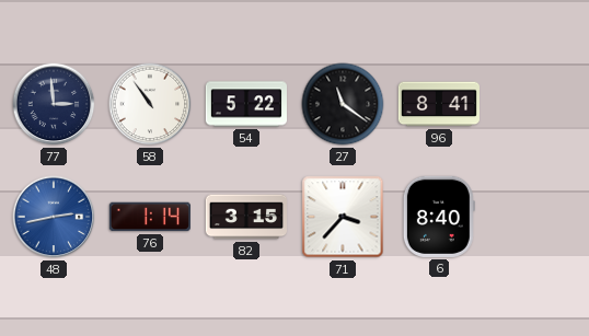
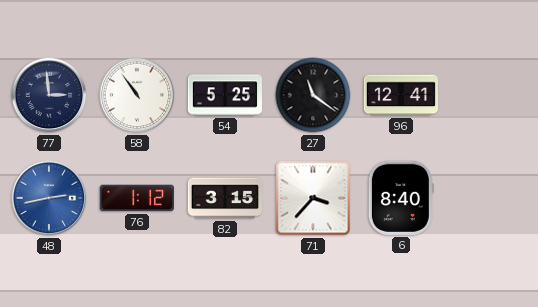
54: 5:22 -> 5:25
96: 8:41 -> 12:41
76: 1:14 -> 1:12
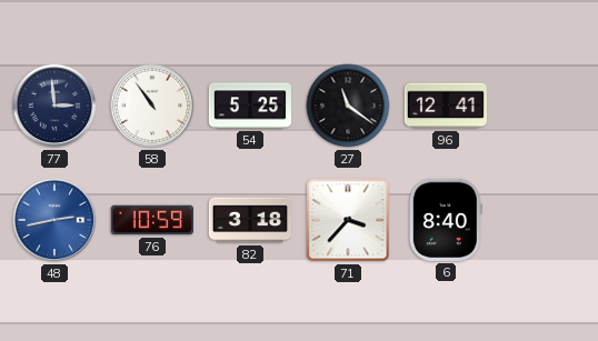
76: 1:12 -> 10:59
82: 3:15 -> 3:18
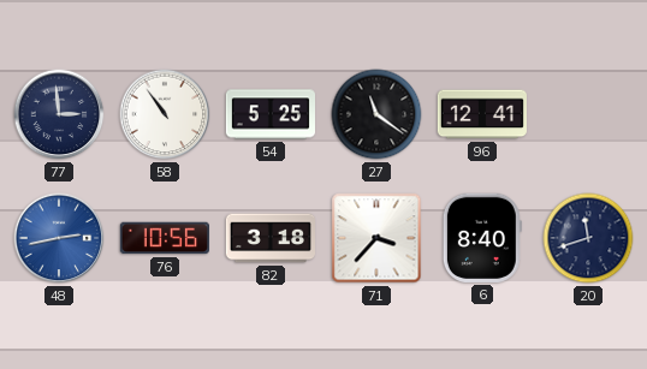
76: 10:59 -> 10:56
20: none -> 11:42
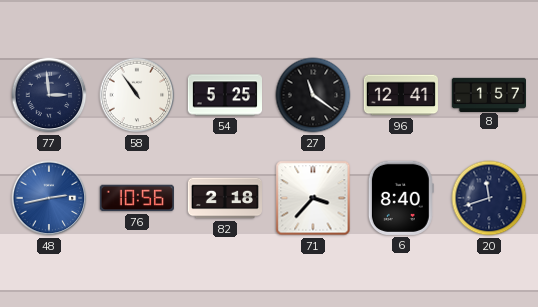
8: none -> 1:57
82: 3:18 -> 2:18
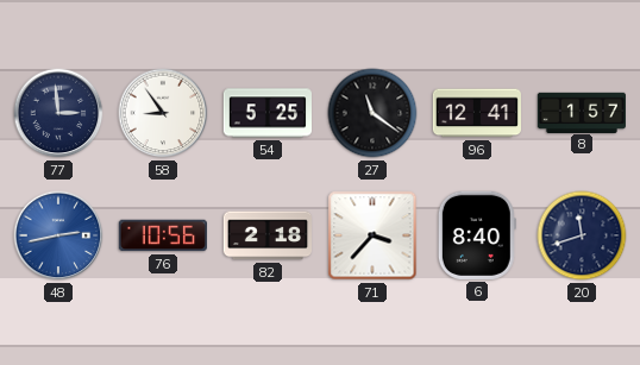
58: 10:54 -> 8:54
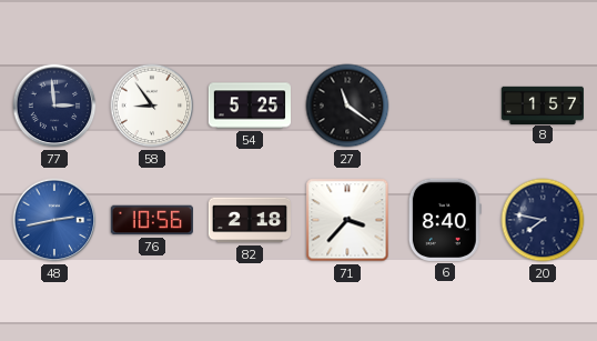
96: 12:41 -> none
20: 11:42 -> 7:47
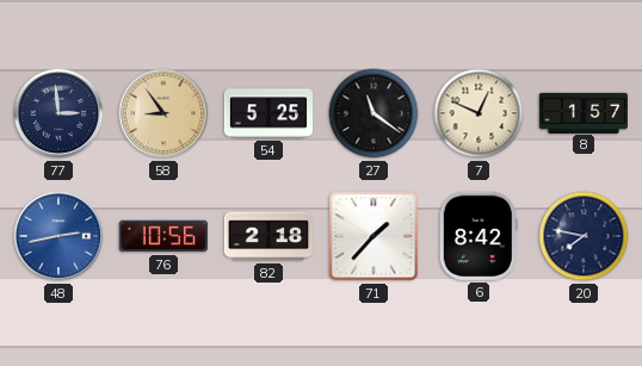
58 dial: white -> champagne
7: none -> 12:49
71: 3:37 -> 1:37
6: 8:40 -> 8:42
